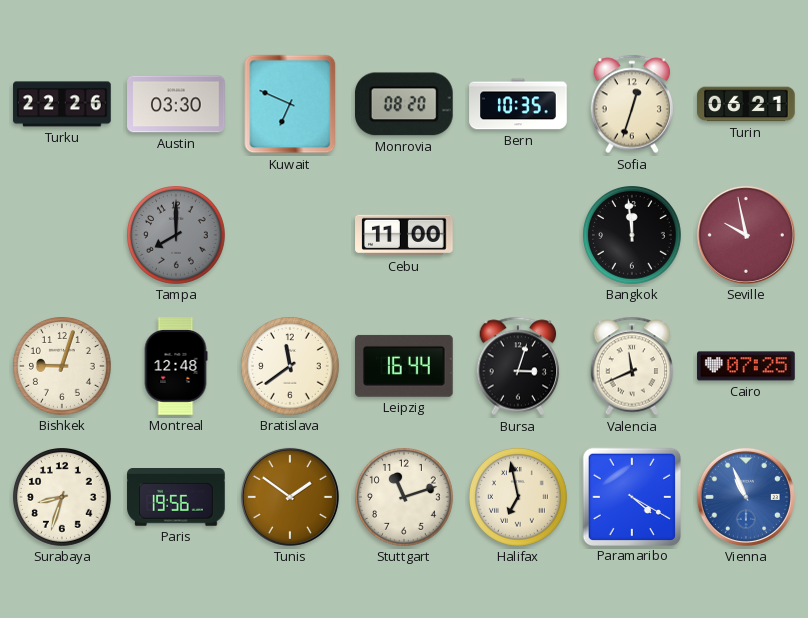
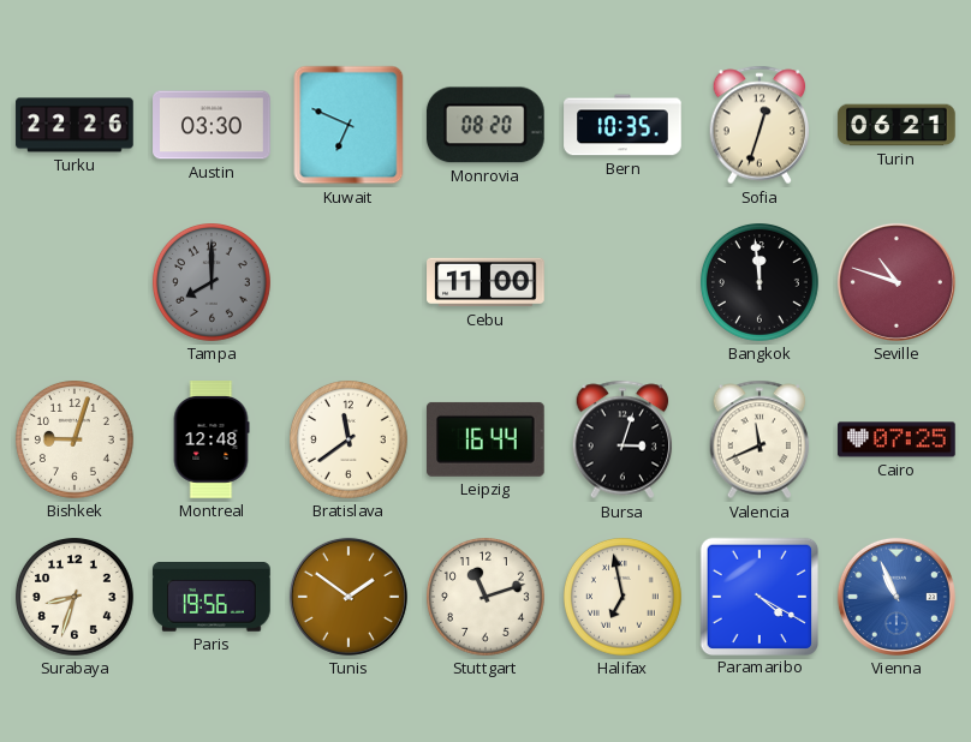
Seville: 9:58 -> 10:48
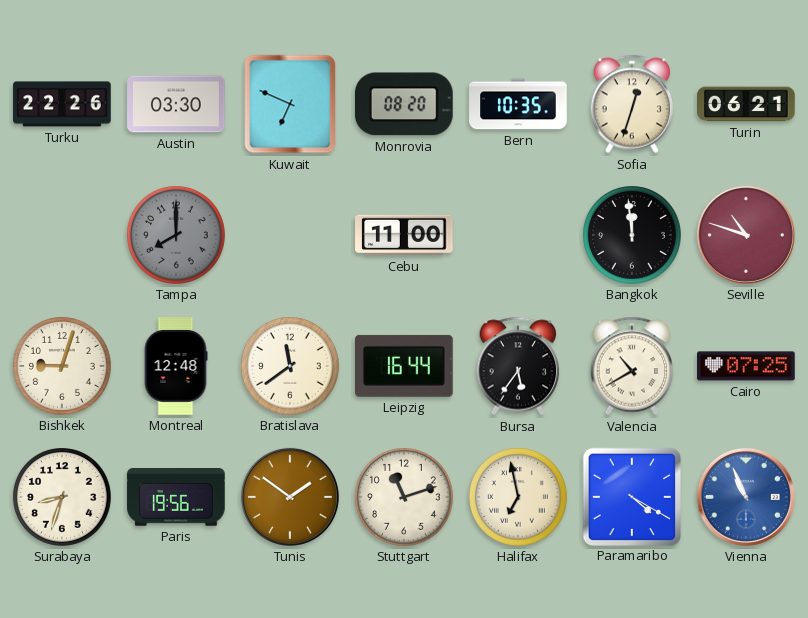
Bursa: 3:03 -> 5:36
Valencia: 11:41 -> 10:40
